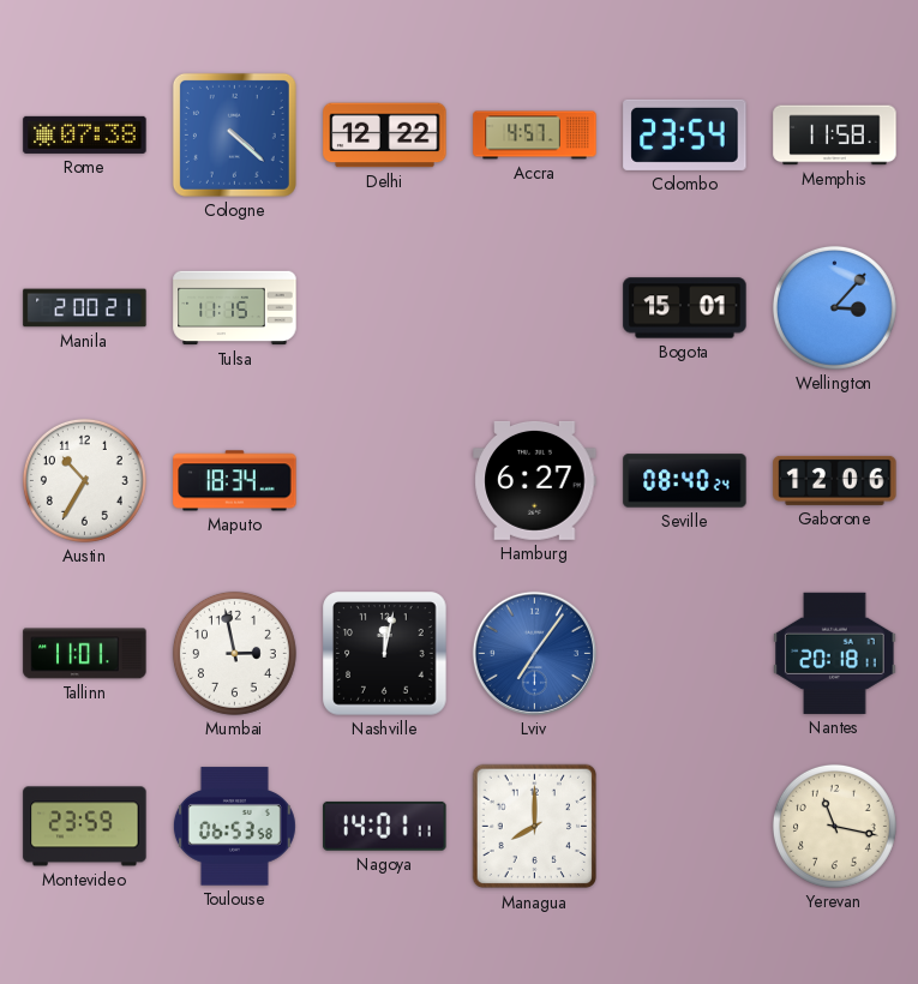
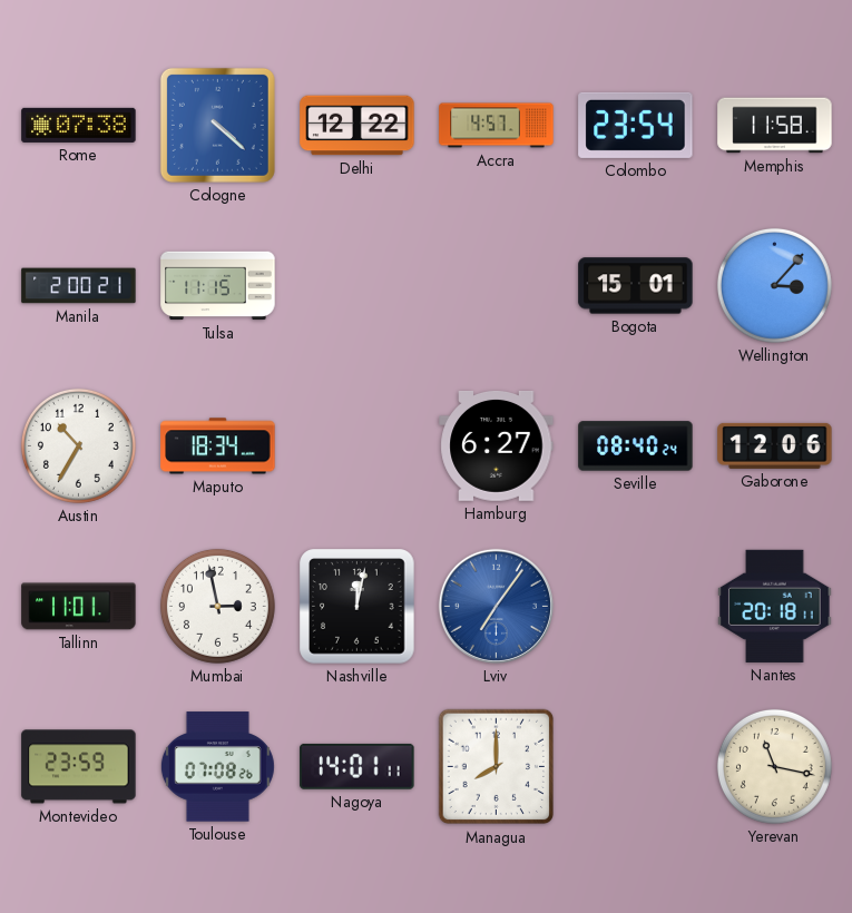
Toulouse: 06:53 -> 07:08
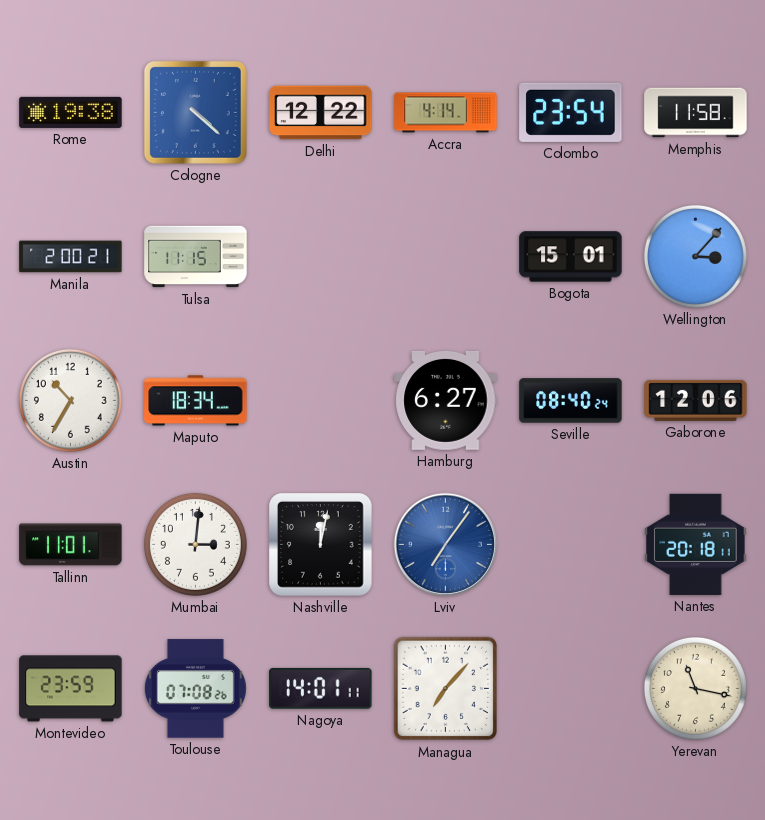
Rome: 07:38 -> 19:38
Accra: 4:57 -> 4:14
Mumbai: 2:58 -> 3:01
Managua: 8:00 -> 7:07
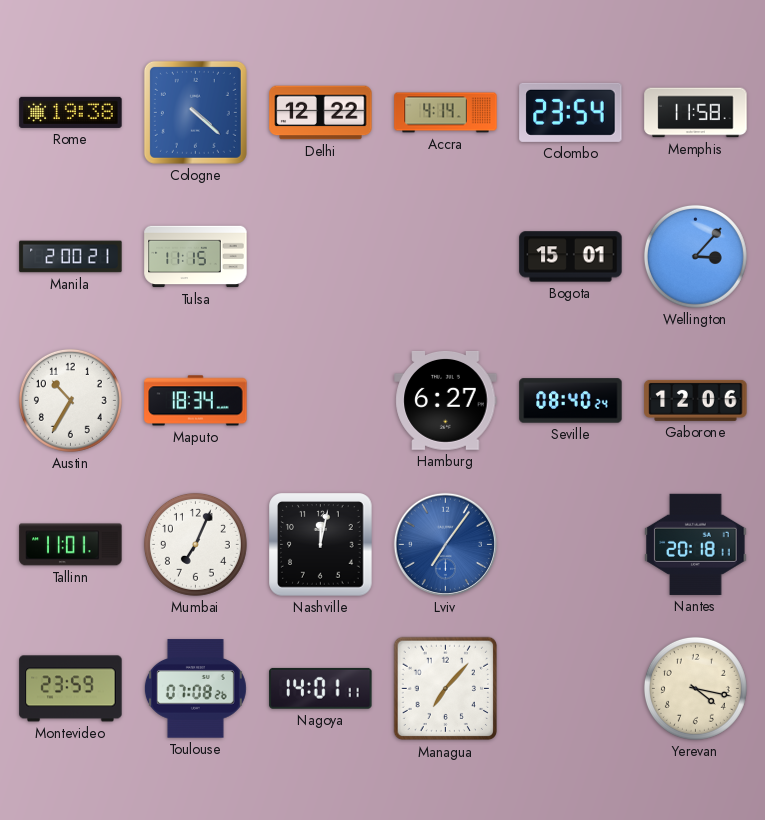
Mumbai: 3:01 -> 7:04
Yerevan: 11:17 -> 4:17
